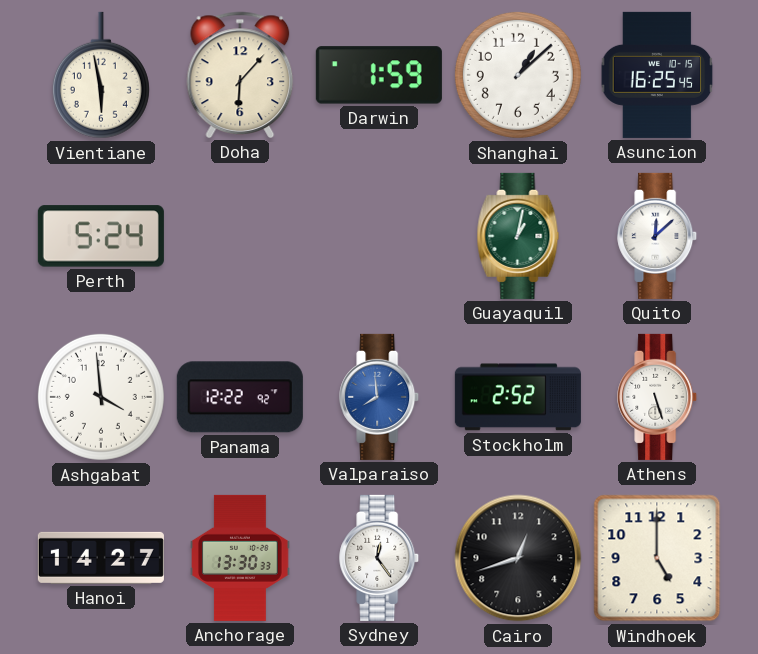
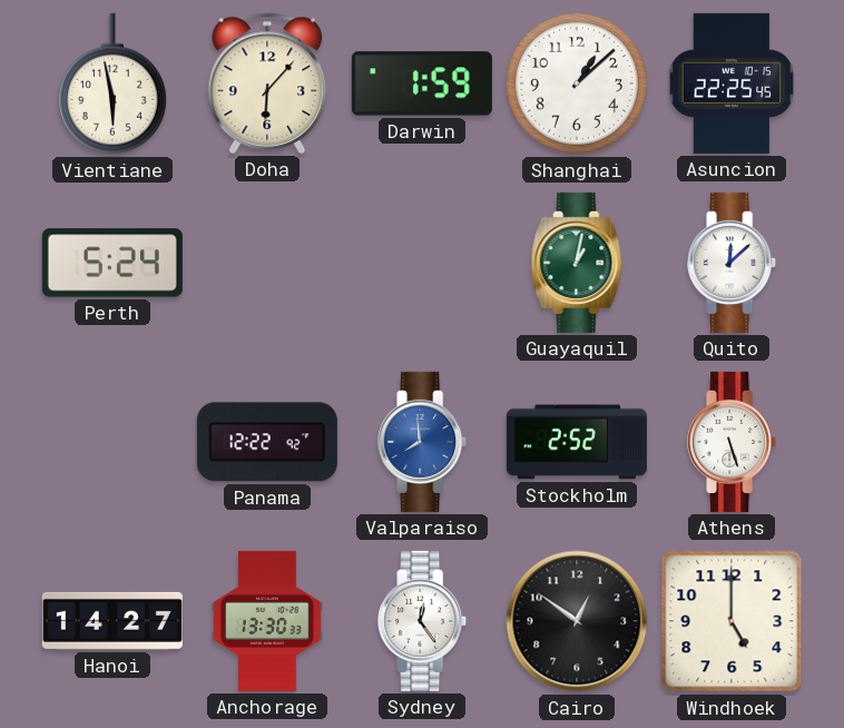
Asuncion: 16:25 -> 22:25
Ashgabat: 3:59 -> none
Cairo: 12:42 -> 12:51
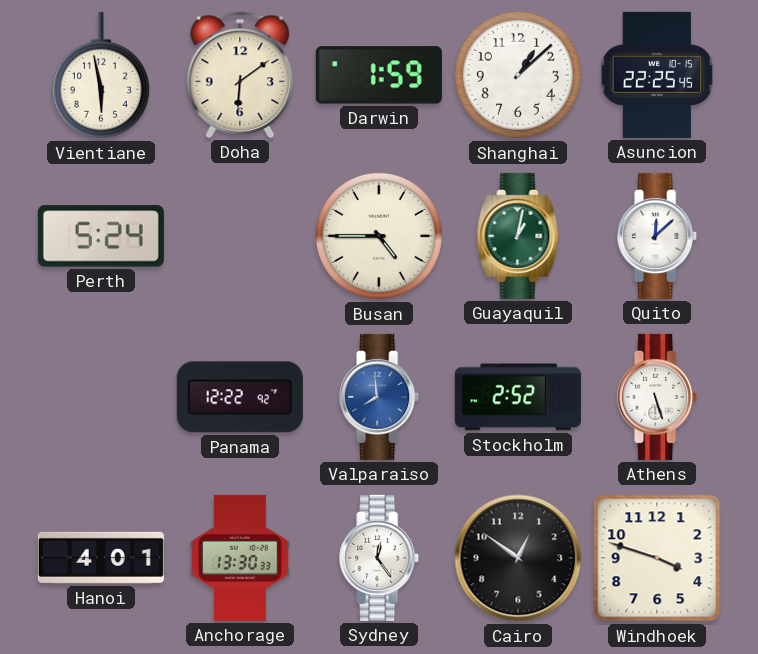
Doha: 6:07 -> 6:09
Busan: none -> 4:45
Hanoi: 14:27 -> 4:01
Windhoek: 5:00 -> 3:48
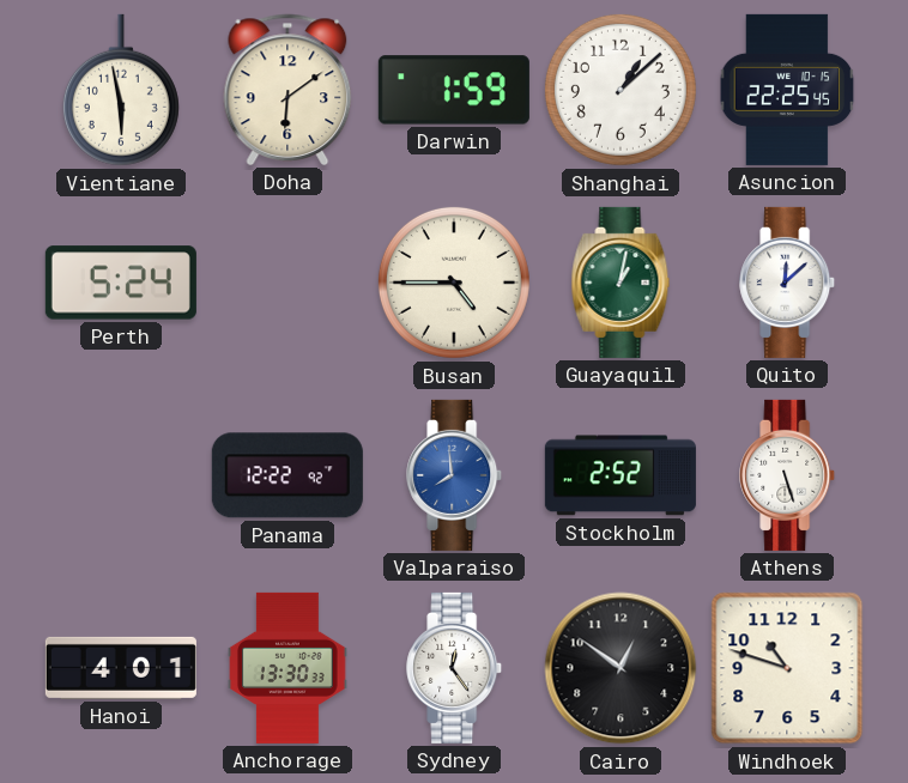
Windhoek: 3:48 -> 10:48
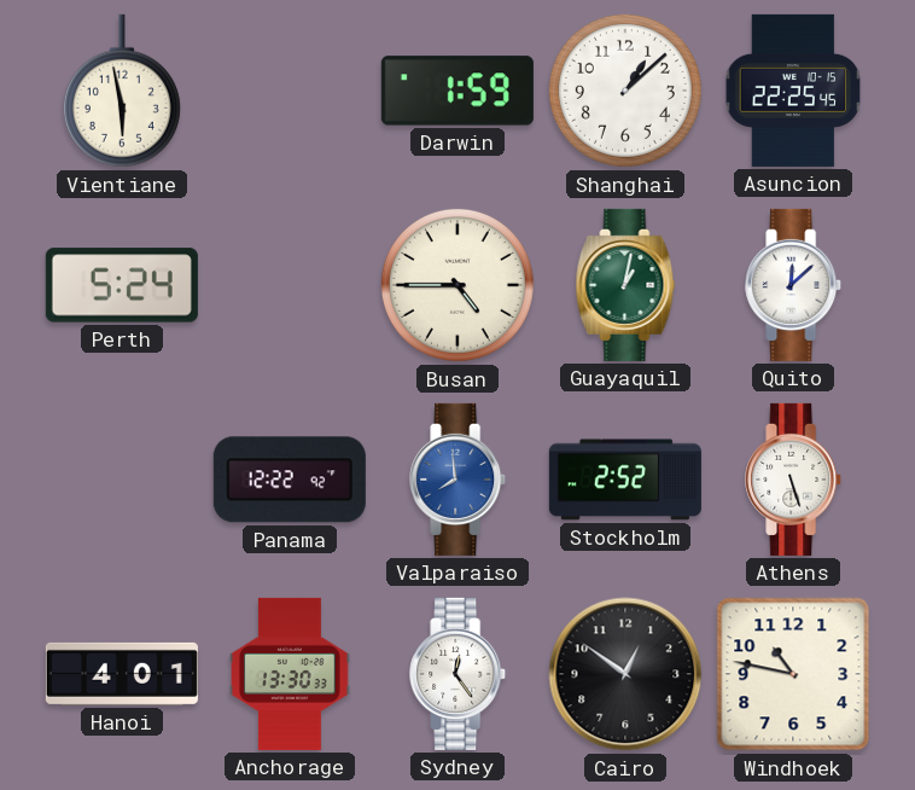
Doha: 6:09 -> none
Windhoek: 10:48 -> 10:47
